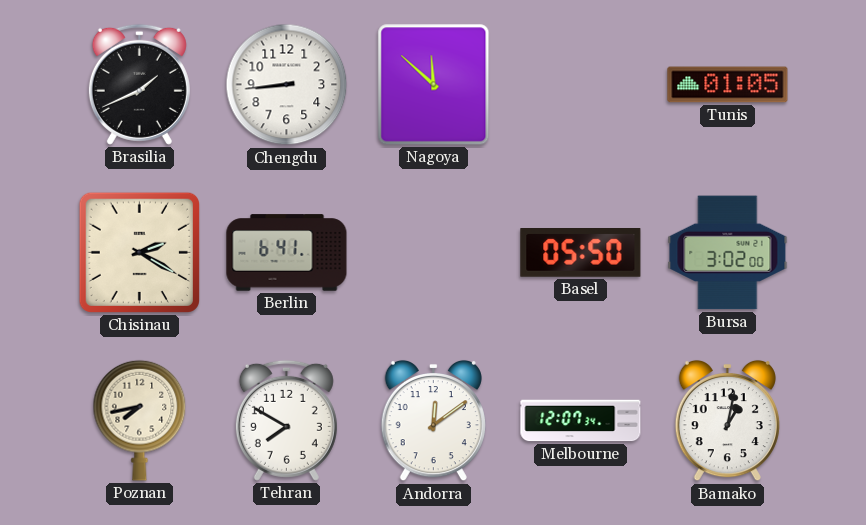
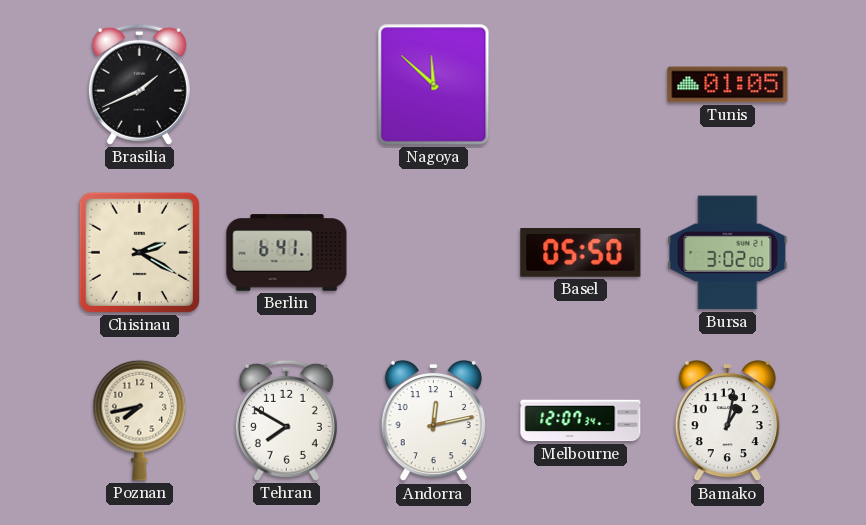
Chengdu: 8:44 -> none
Andorra: 12:09 -> 12:13
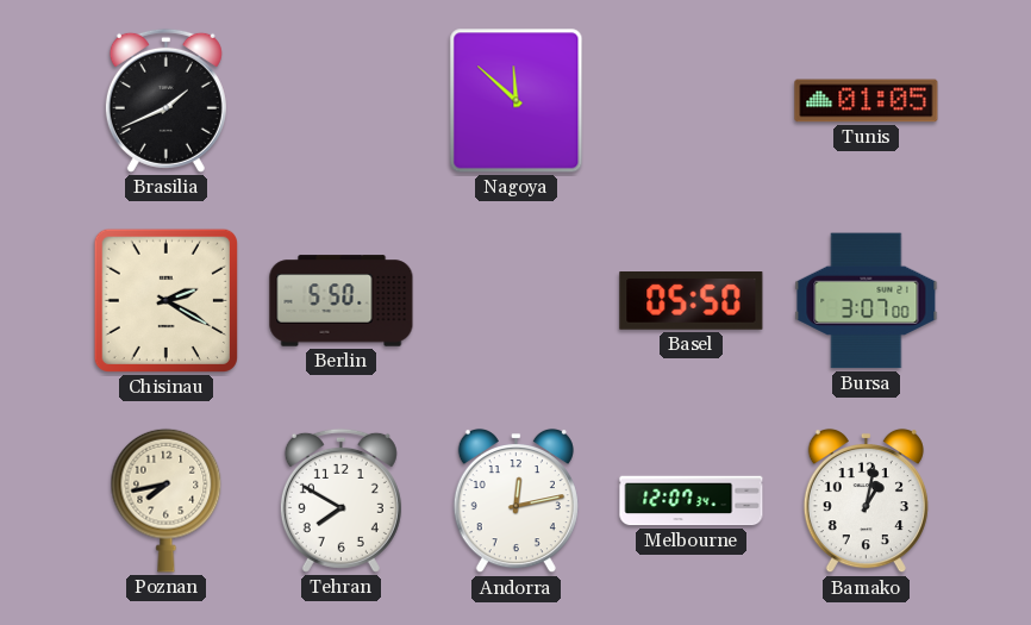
Berlin: 6:41 -> 5:50
Bursa: 3:02 -> 3:07
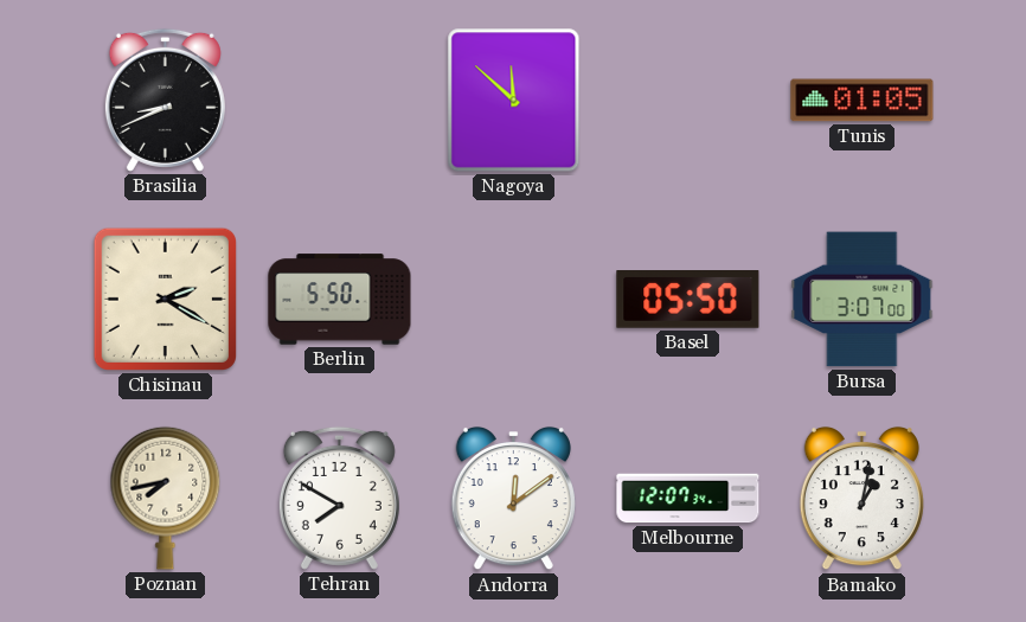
Brasilia: 1:41 -> 8:41
Andorra: 12:13 -> 12:09
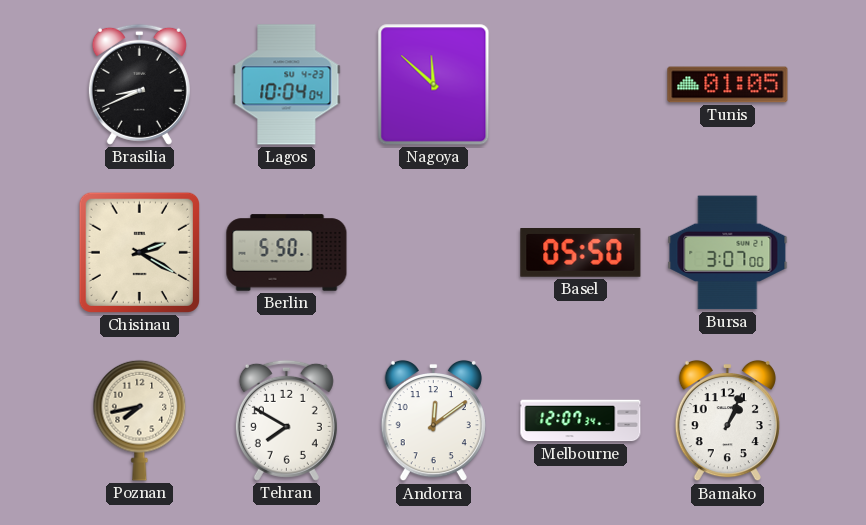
Lagos: none -> 10:04
Bamako: 1:02 -> 1:04
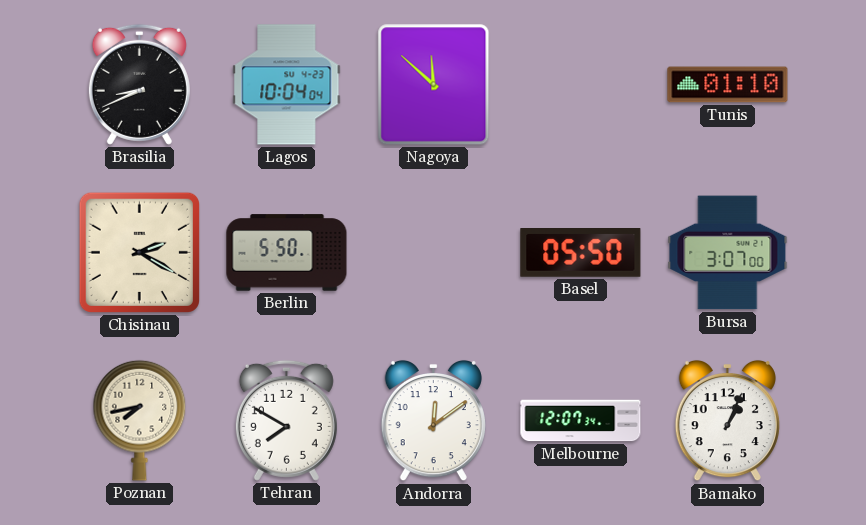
Tunis: 01:05 -> 01:10
